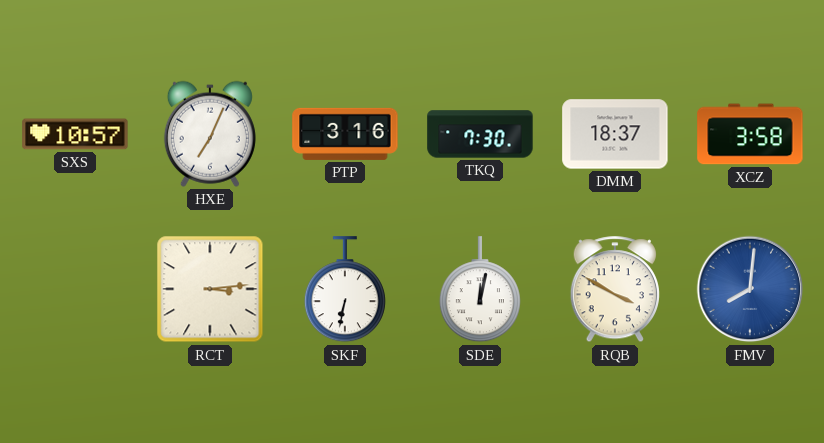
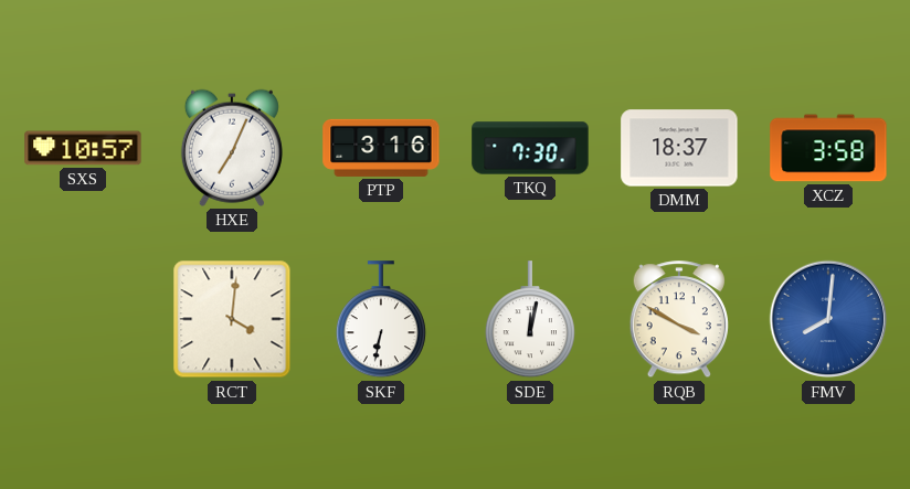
RCT: 3:14 -> 4:01
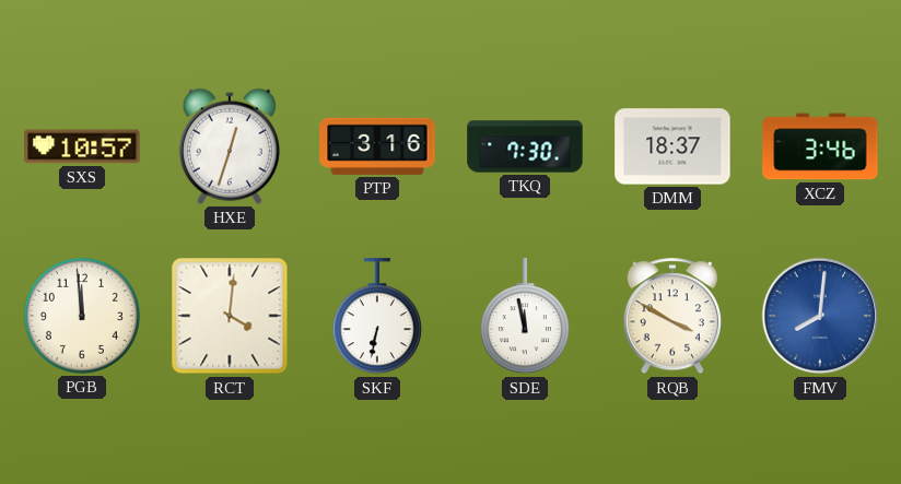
HXE: 7:04 -> 12:33
XCZ: 3:58 -> 3:46
PGB: none -> 11:59
SDE: 12:02 -> 11:58
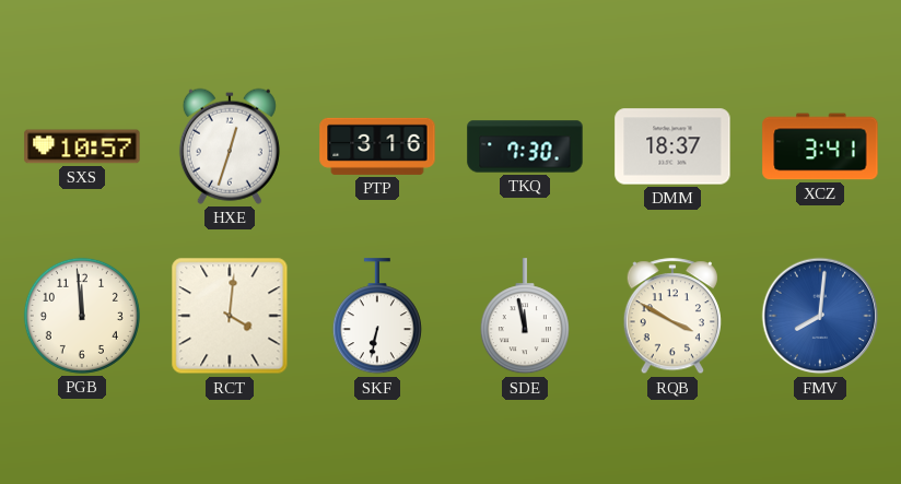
XCZ: 3:46 -> 3:41
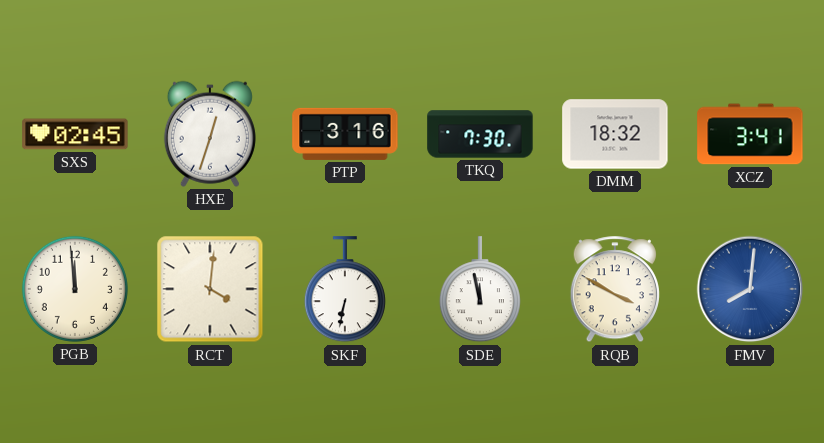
SXS: 10:57 -> 02:45
DMM: 18:37 -> 18:32
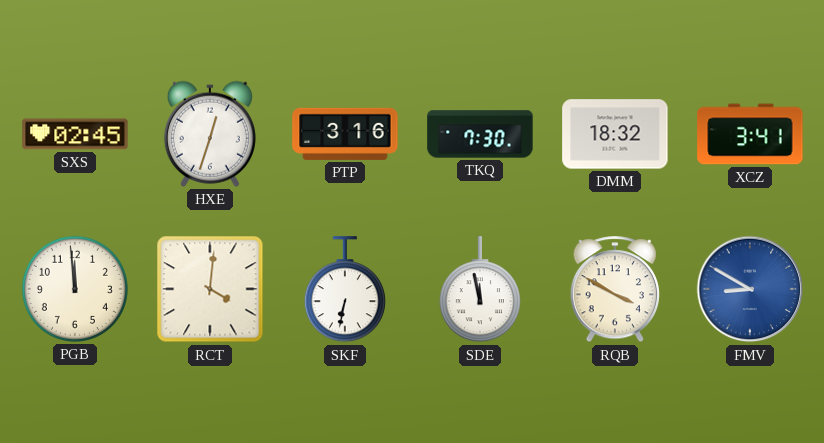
FMV: 8:01 -> 8:50
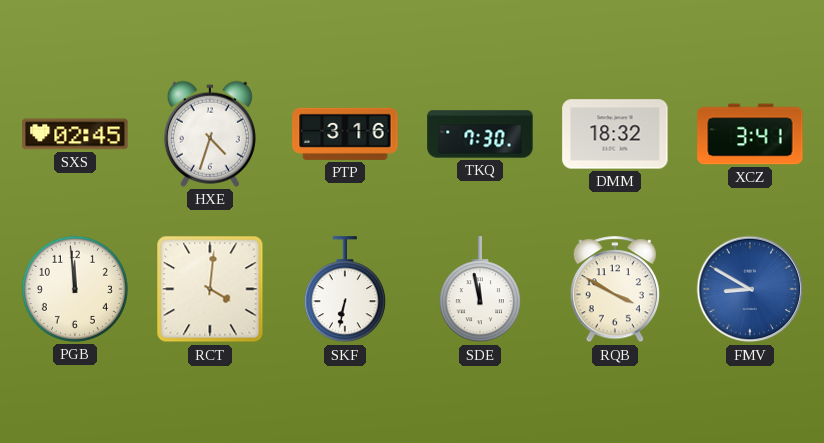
HXE: 12:33 -> 4:33
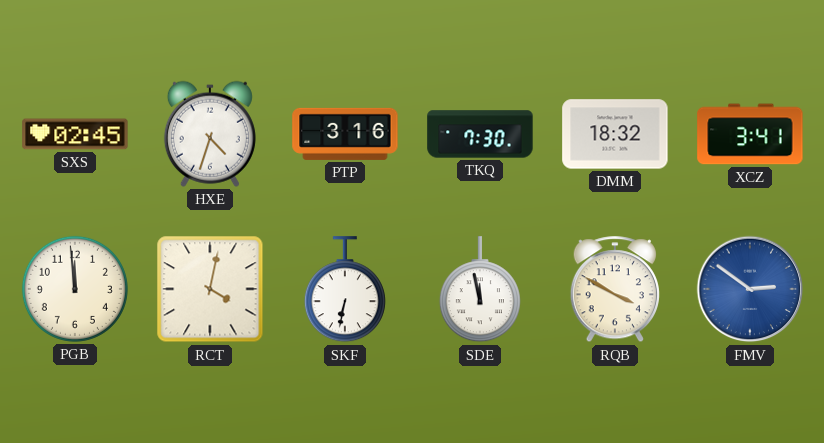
RCT: 4:01 -> 4:02
FMV: 8:50 -> 2:51
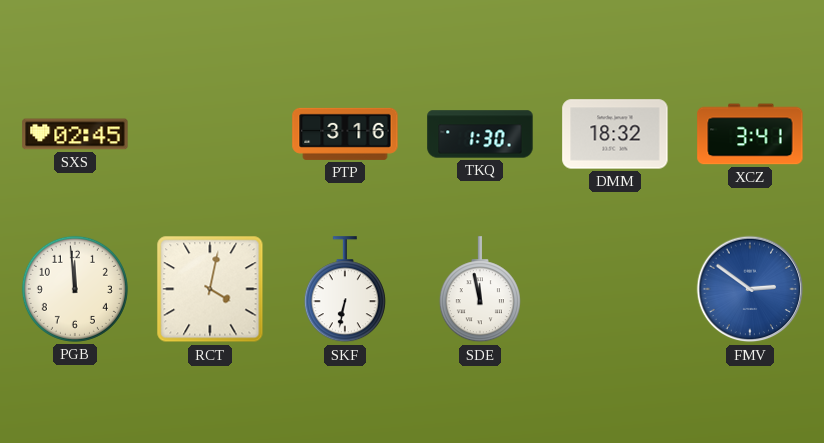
HXE: 4:33 -> none
TKQ: 7:30 -> 1:30
RQB: 3:50 -> none
